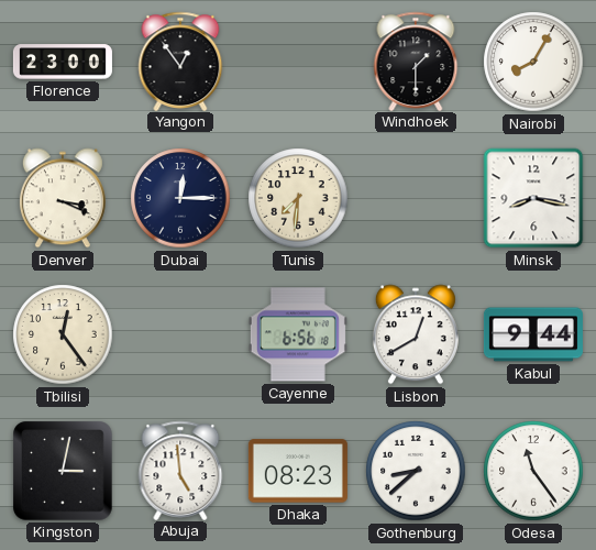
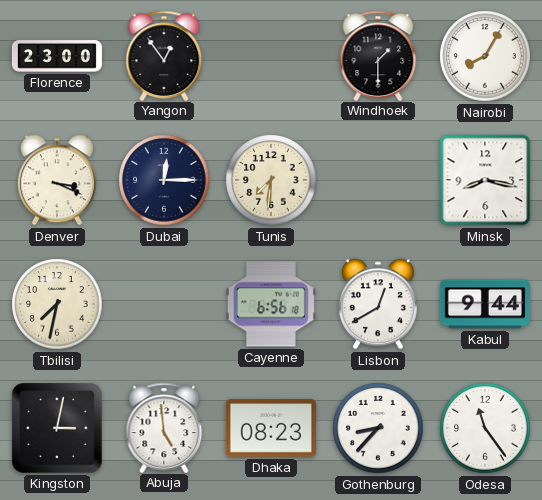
Tbilisi: 12:24 -> 7:32
Gothenburg: 8:38 -> 8:37
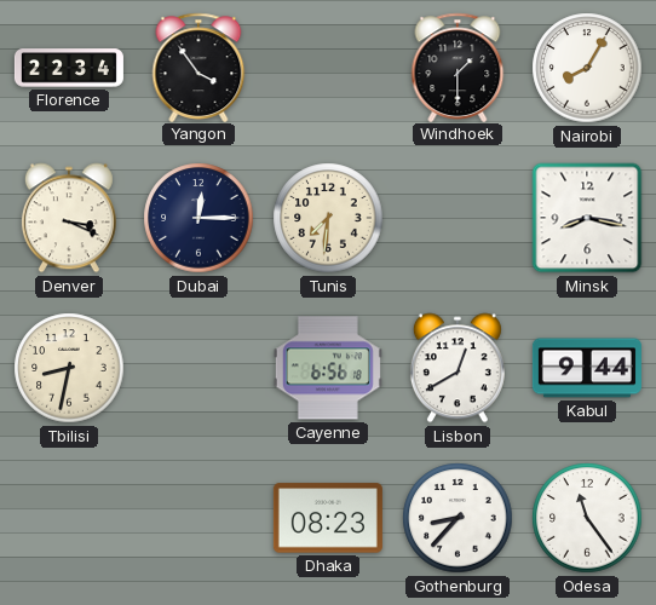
Florence: 23:00 -> 22:34
Yangon: 12:54 -> 3:54
Tbilisi: 7:32 -> 8:32
Kingston: 3:02 -> none
Abuja: 4:59 -> none
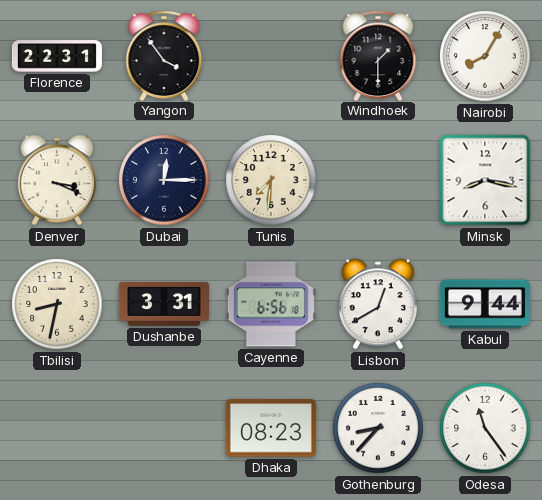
Florence: 22:34 -> 22:31
Dushanbe: none -> 3:31
